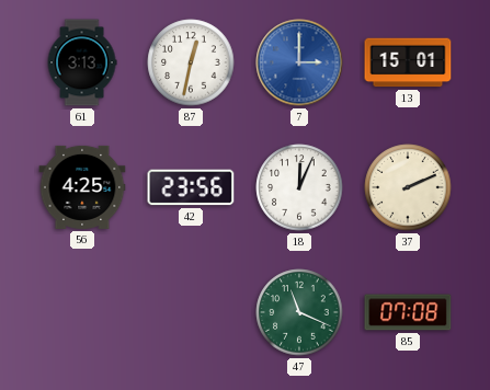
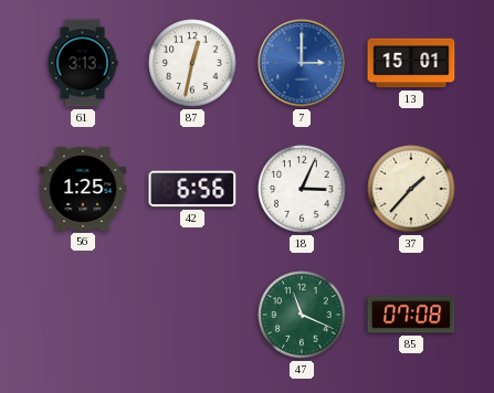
56: 4:25 -> 1:25
42: 23:56 -> 6:56
18: 12:04 -> 3:04
37: 2:11 -> 1:37
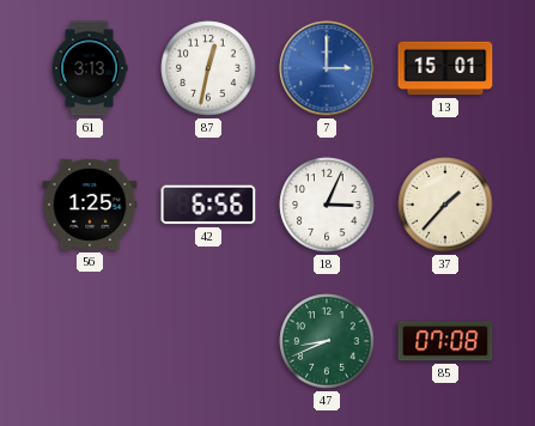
47: 11:19 -> 8:41
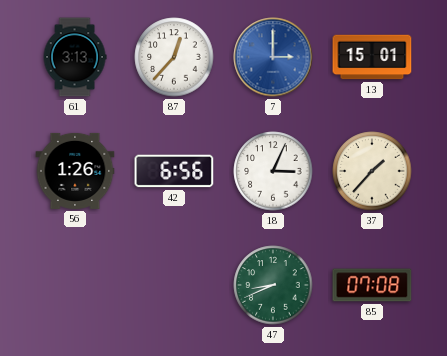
87: 12:32 -> 12:37
56: 1:25 -> 1:26
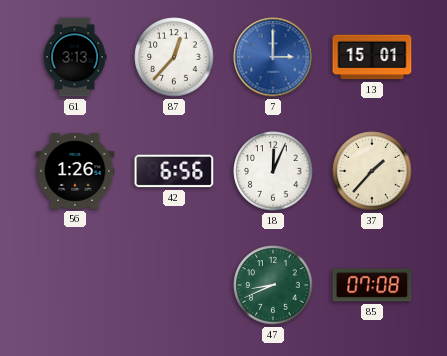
18: 3:04 -> 12:04
